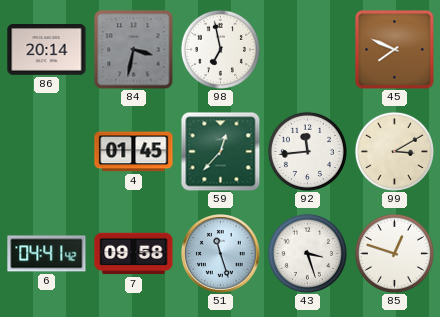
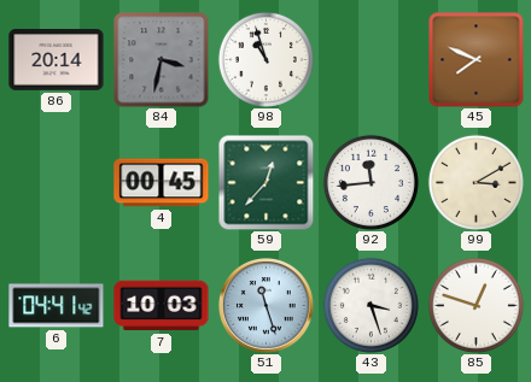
98: 6:58 -> 10:57
4: 01:45 -> 00:45
7: 09:58 -> 10:03
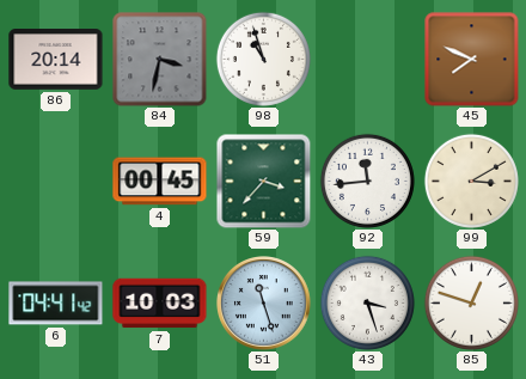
59: 12:37 -> 3:37
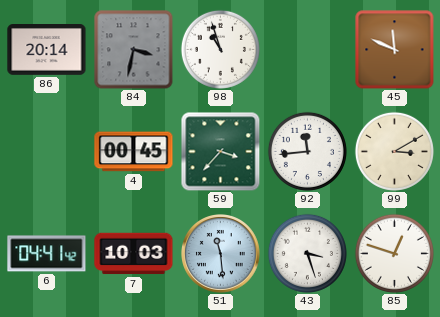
45: 7:49 -> 11:49
51: 11:27 -> 11:29
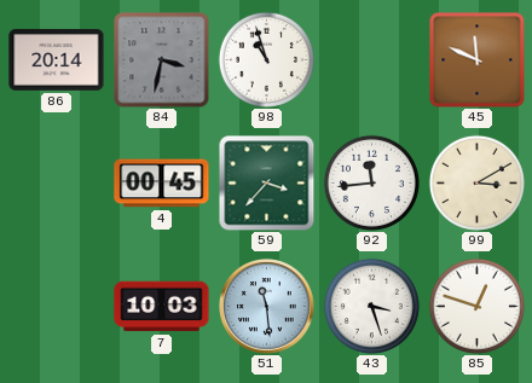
6: 04:41 -> none
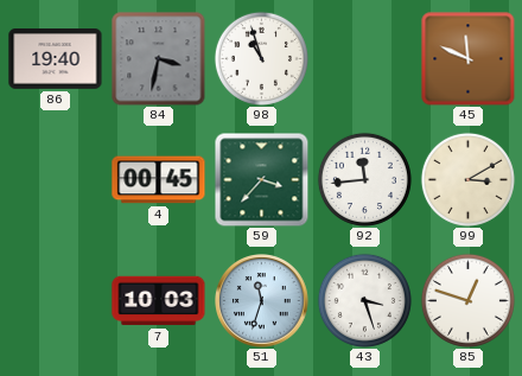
86: 20:14 -> 19:40
51: 11:29 -> 11:33
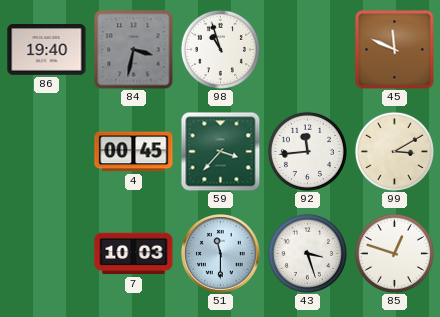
51: 11:33 -> 11:30
